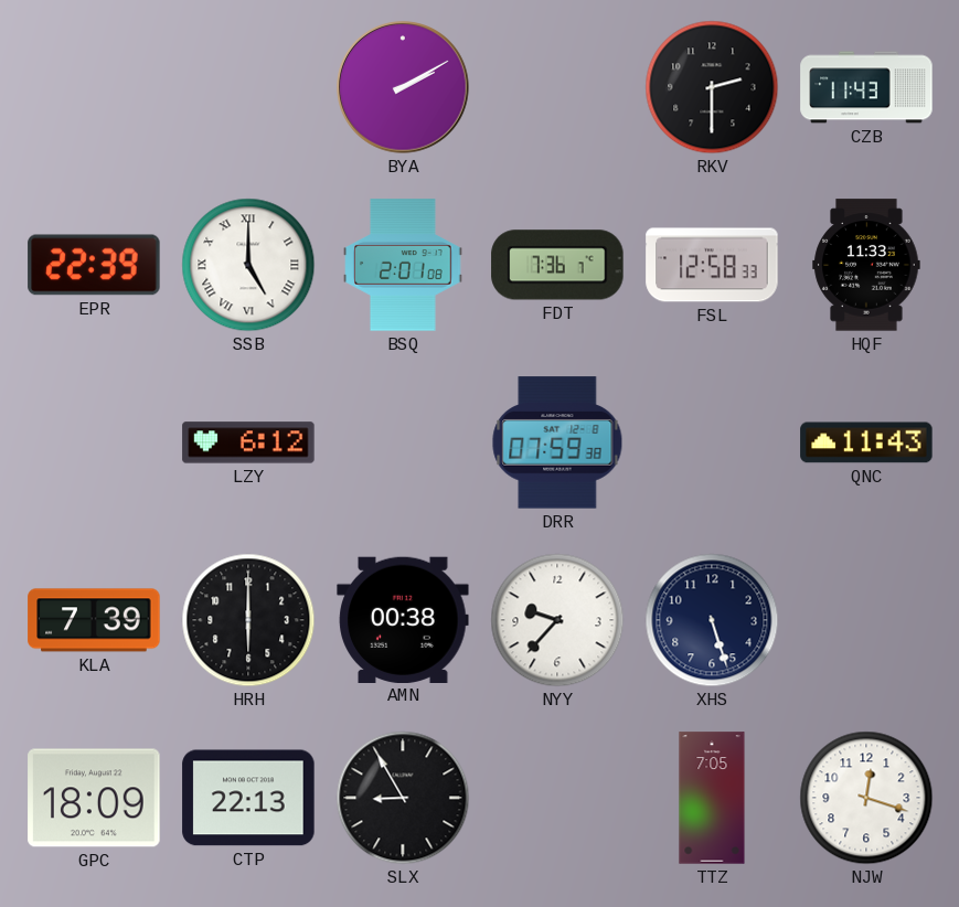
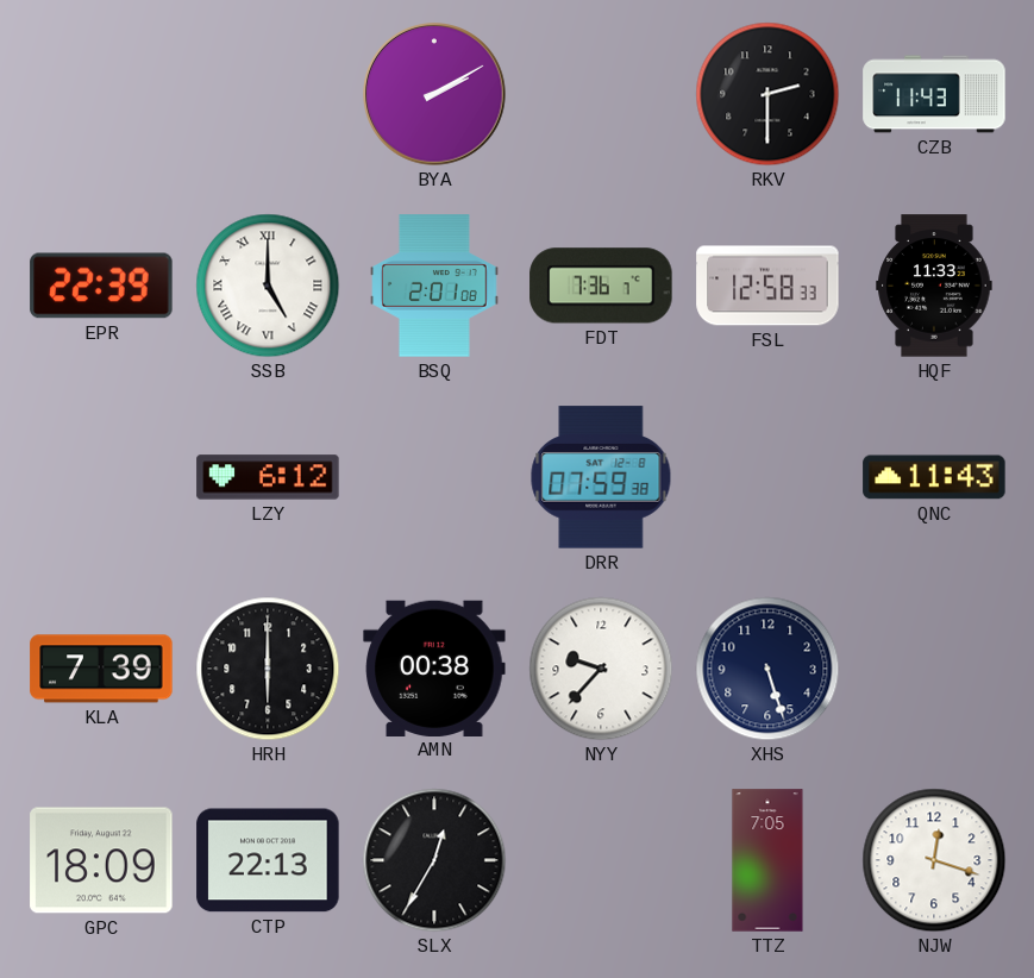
SLX: 8:55 -> 12:35
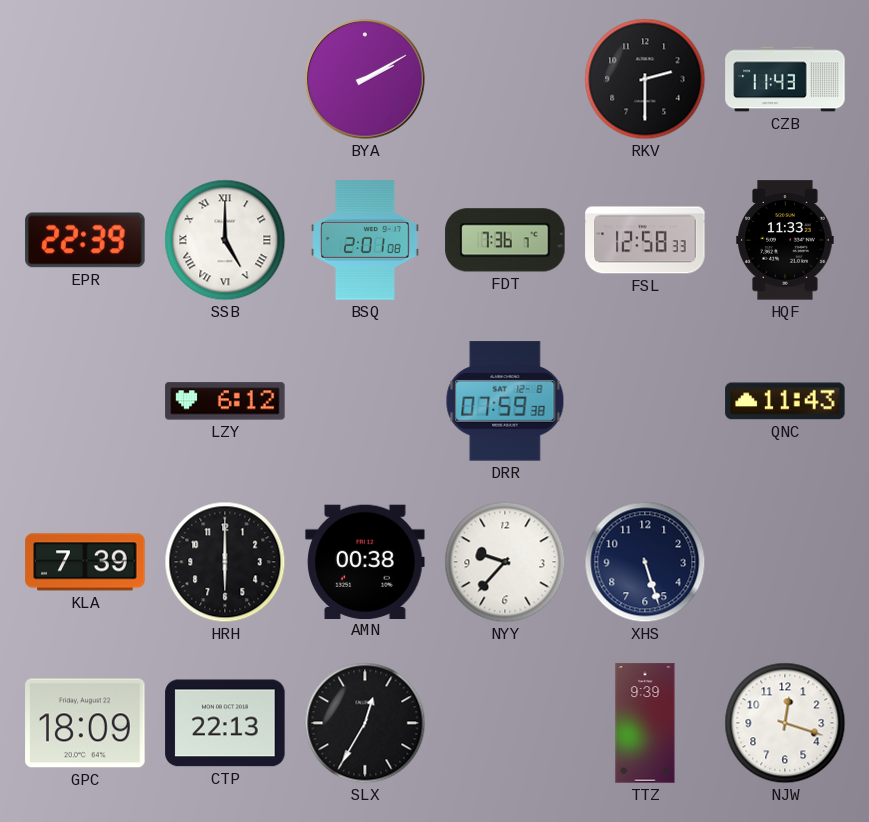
TTZ: 7:05 -> 9:39
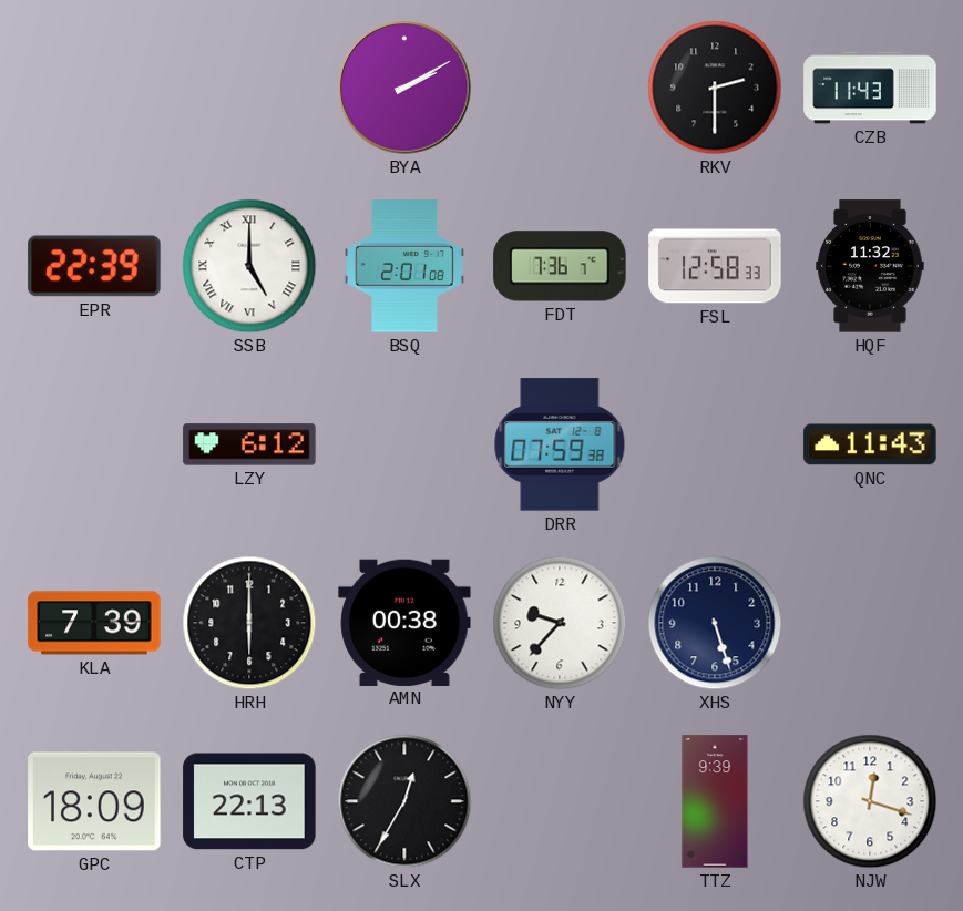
HQF: 11:33 -> 11:32
